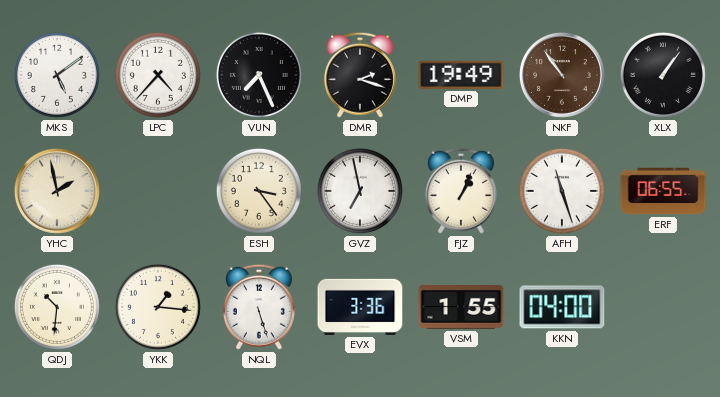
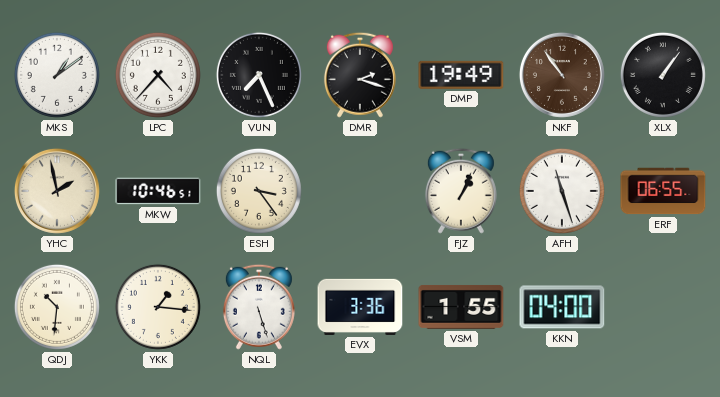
MKS: 5:09 -> 1:09
MKW: none -> 10:46
GVZ: 6:58 -> none
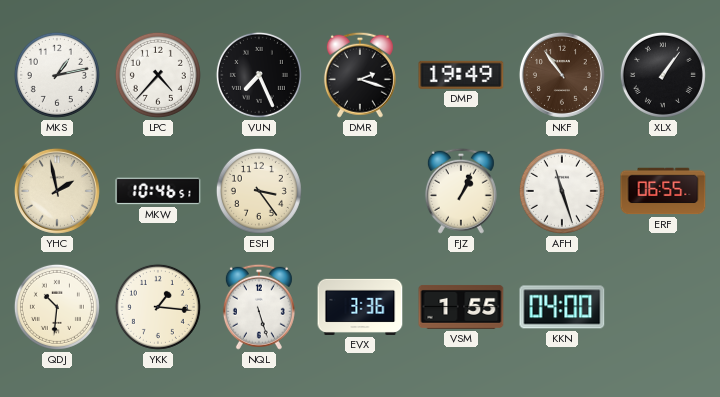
MKS: 1:09 -> 1:13
